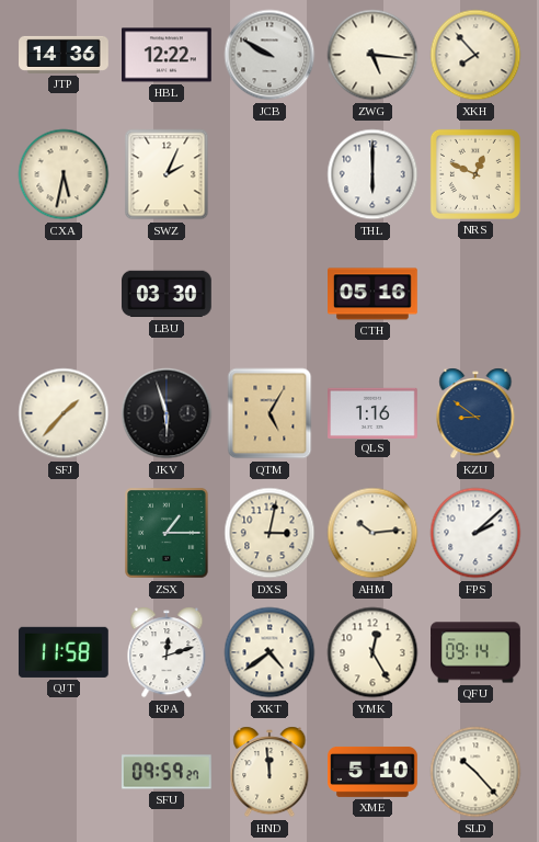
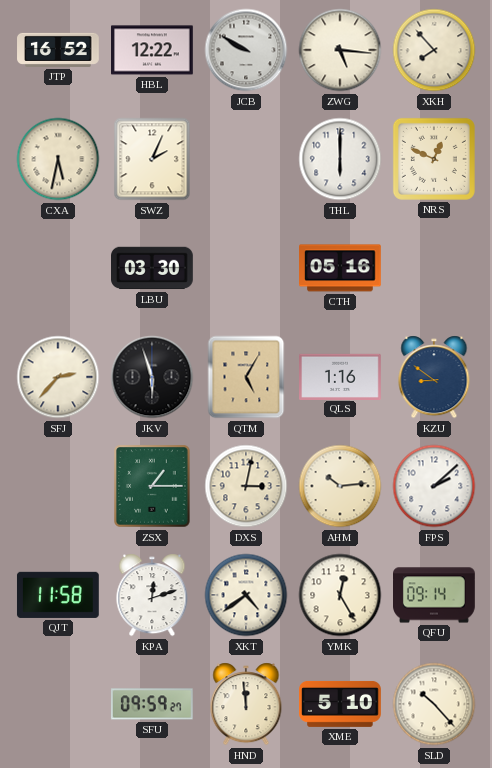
JTP: 14:36 -> 16:52
SFJ: 1:37 -> 2:37
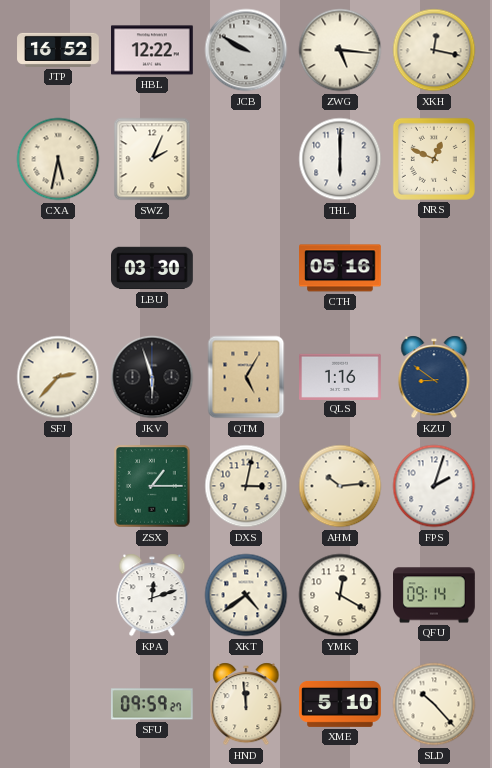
XKH: 7:53 -> 12:17
FPS: 2:08 -> 2:03
QJT: 11:58 -> none
YMK: 12:25 -> 12:20
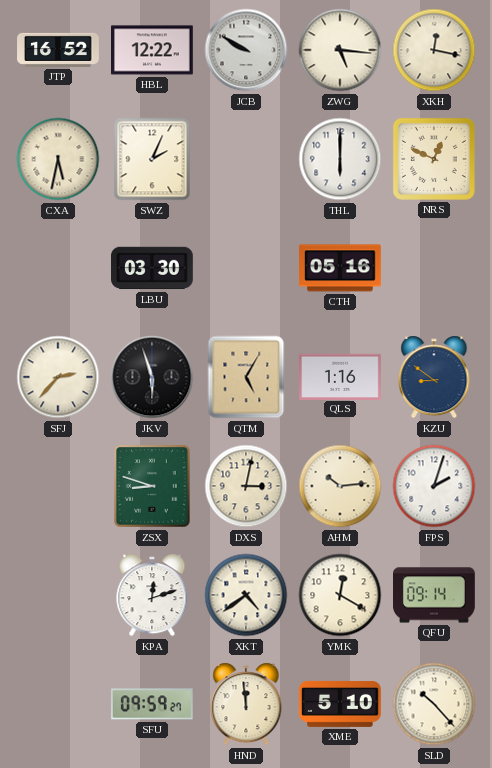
ZSX: 1:15 -> 8:48
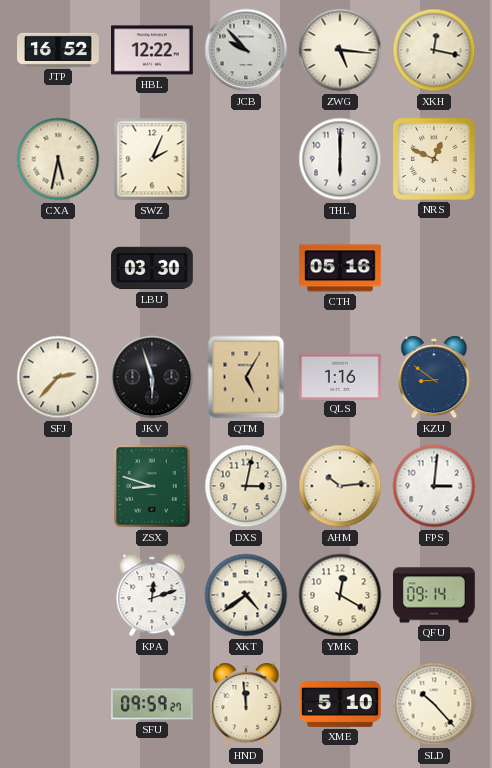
JCB: 9:50 -> 9:53
FPS: 2:03 -> 3:01
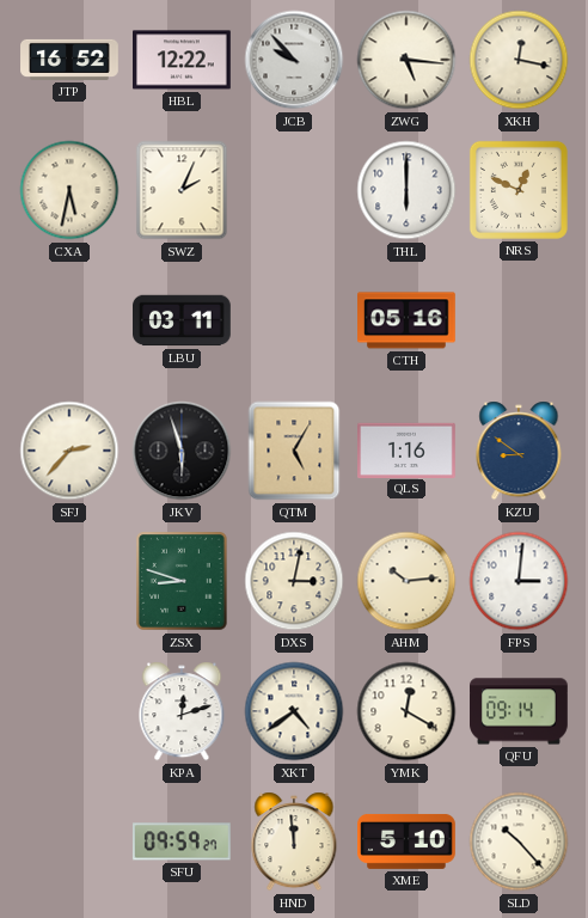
LBU: 03:30 -> 03:11
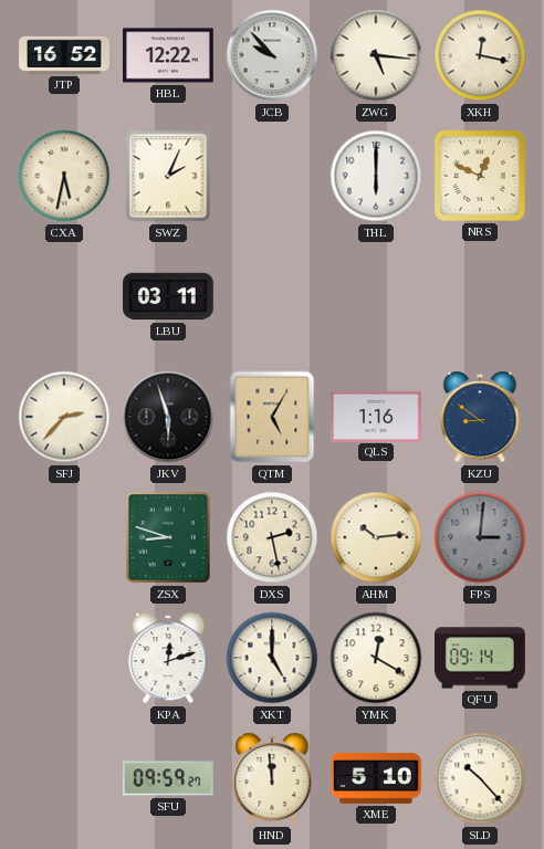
CTH: 05:16 -> none
DXS: 3:02 -> 2:28
FPS dial: white -> grey
XKT: 4:39 -> 5:00
